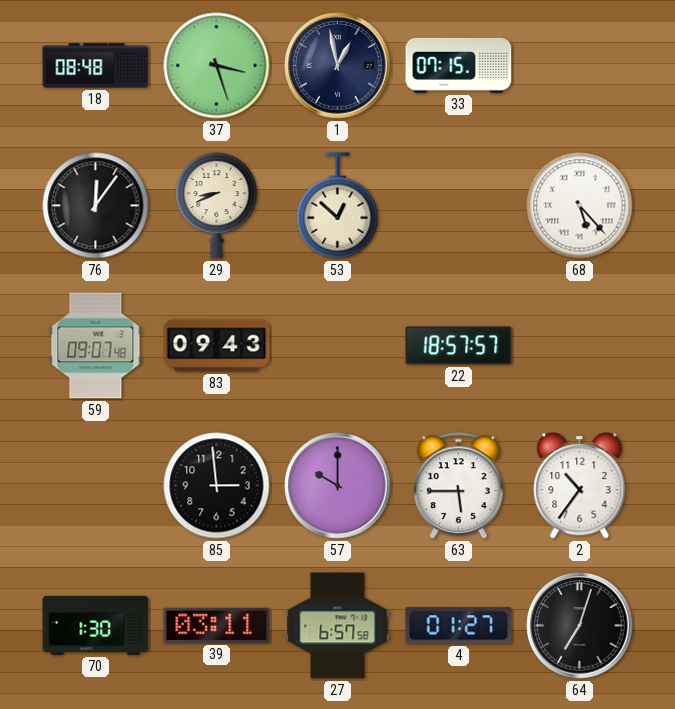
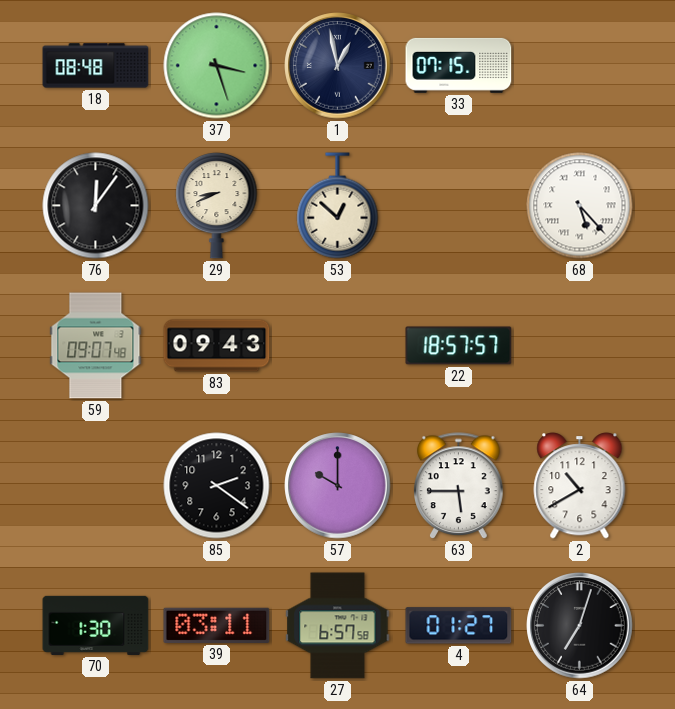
85: 2:59 -> 2:21
2: 10:36 -> 10:40
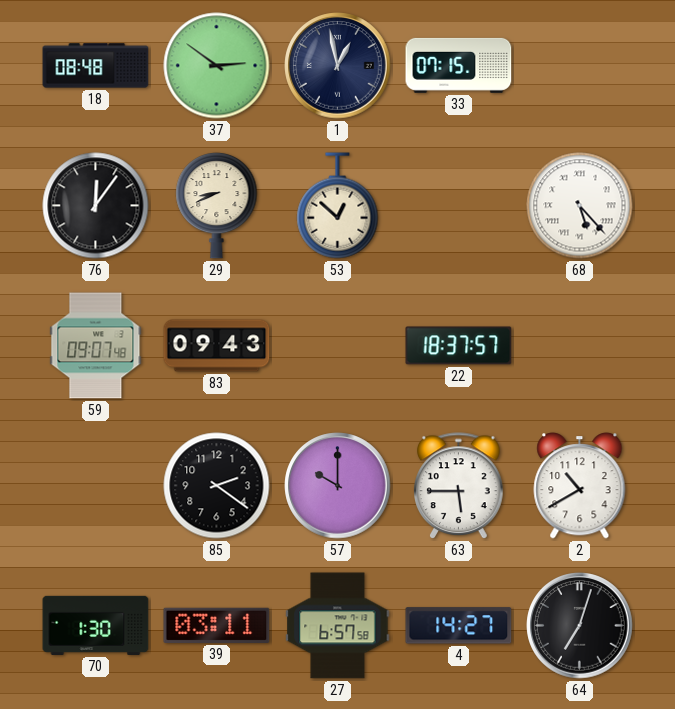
37: 3:27 -> 2:51
22: 18:57 -> 18:37
4: 01:27 -> 14:27
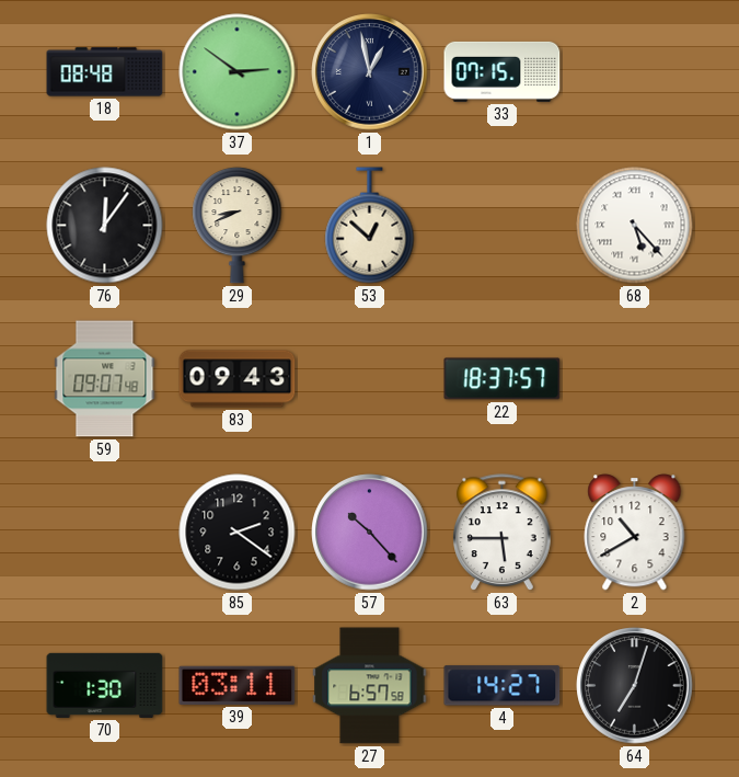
57: 10:00 -> 10:23
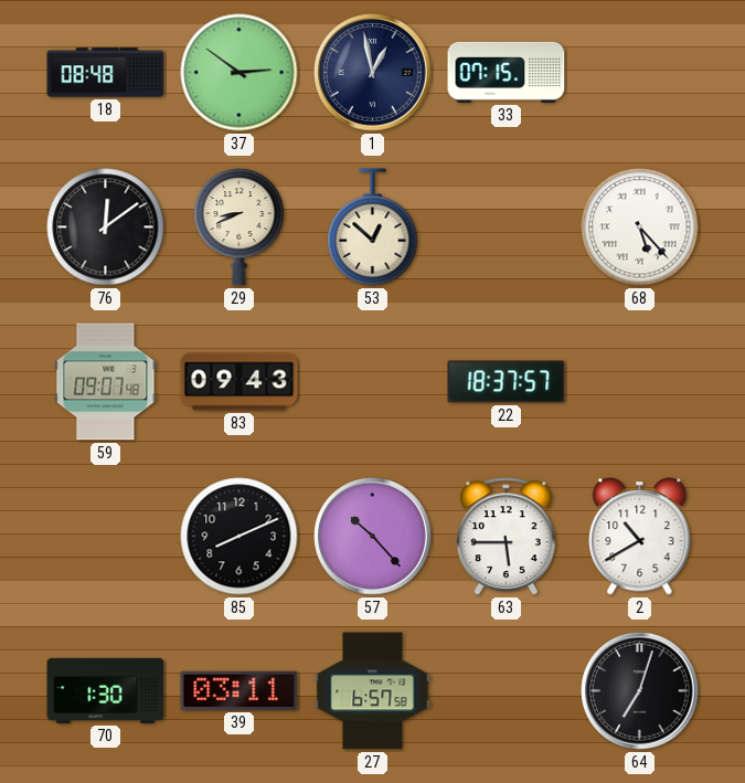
76: 12:06 -> 12:09
85: 2:21 -> 8:11
4: 14:27 -> none
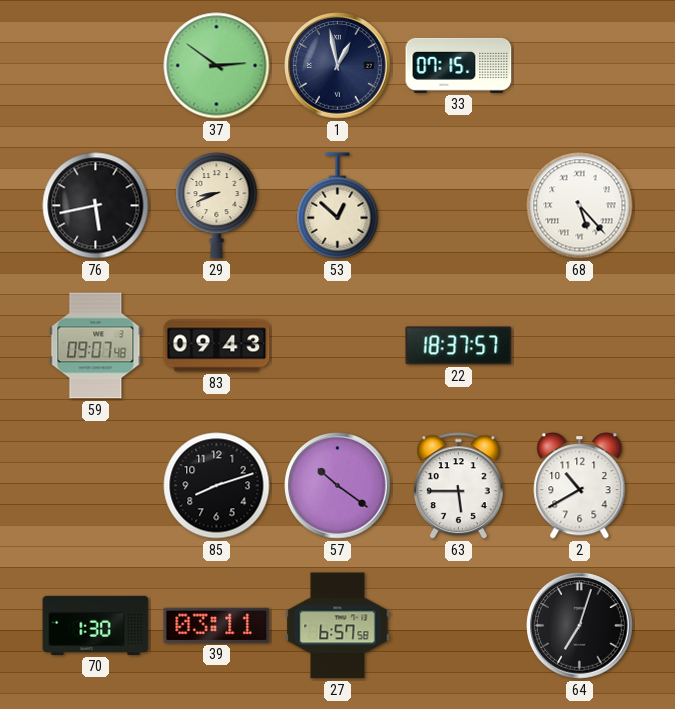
18: 08:48 -> none
76: 12:09 -> 5:43
85: 8:11 -> 8:12
57: 10:23 -> 10:21
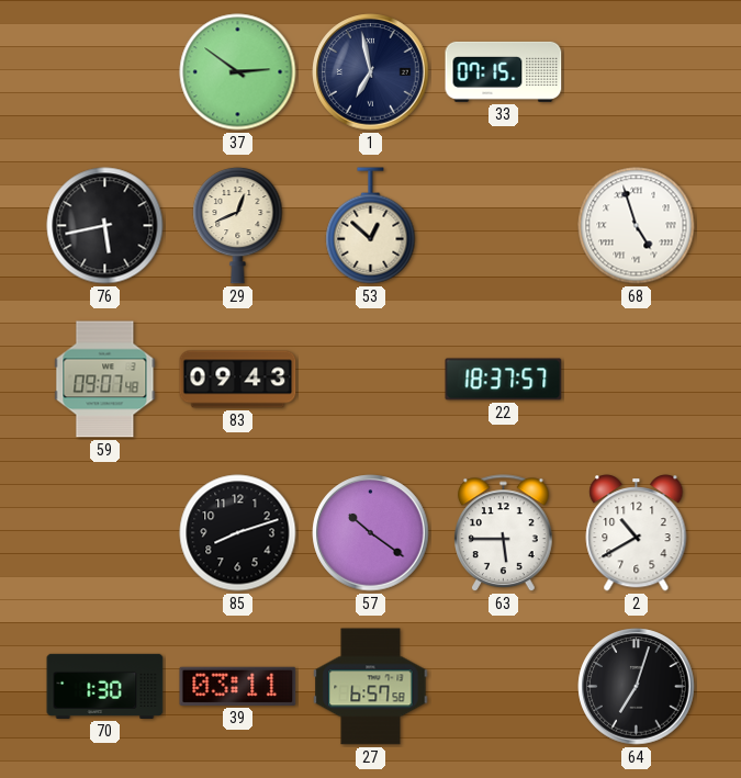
1: 12:58 -> 6:58
29: 8:41 -> 12:41
68: 5:23 -> 4:57
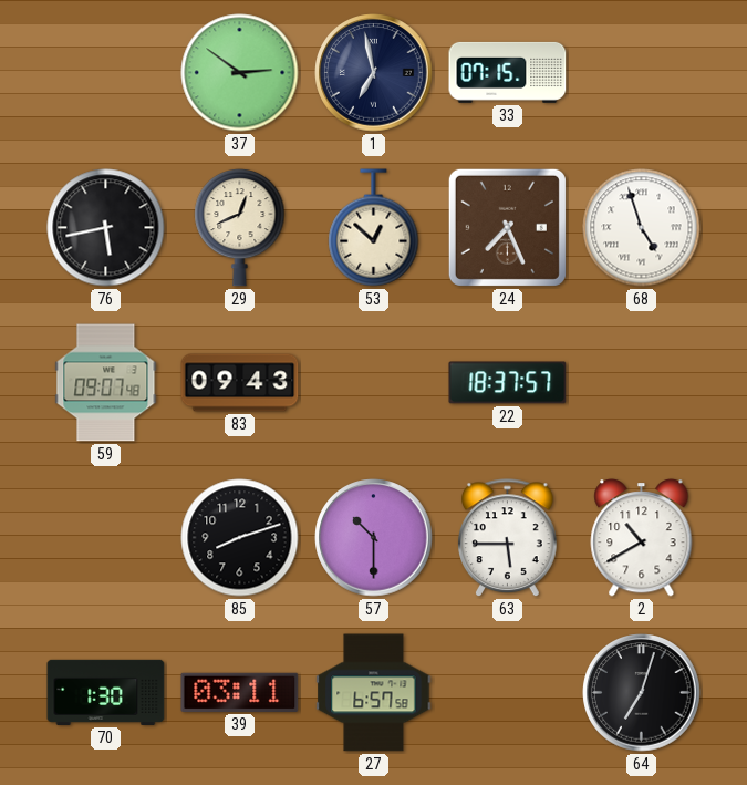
24: none -> 7:26
57: 10:21 -> 10:30
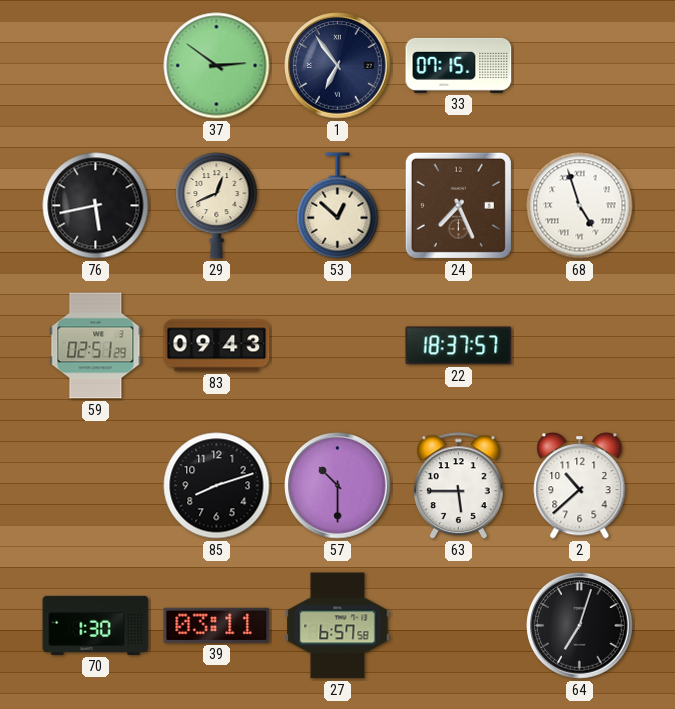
1: 6:58 -> 6:54
59: 09:07 -> 02:51
2: 10:40 -> 10:38
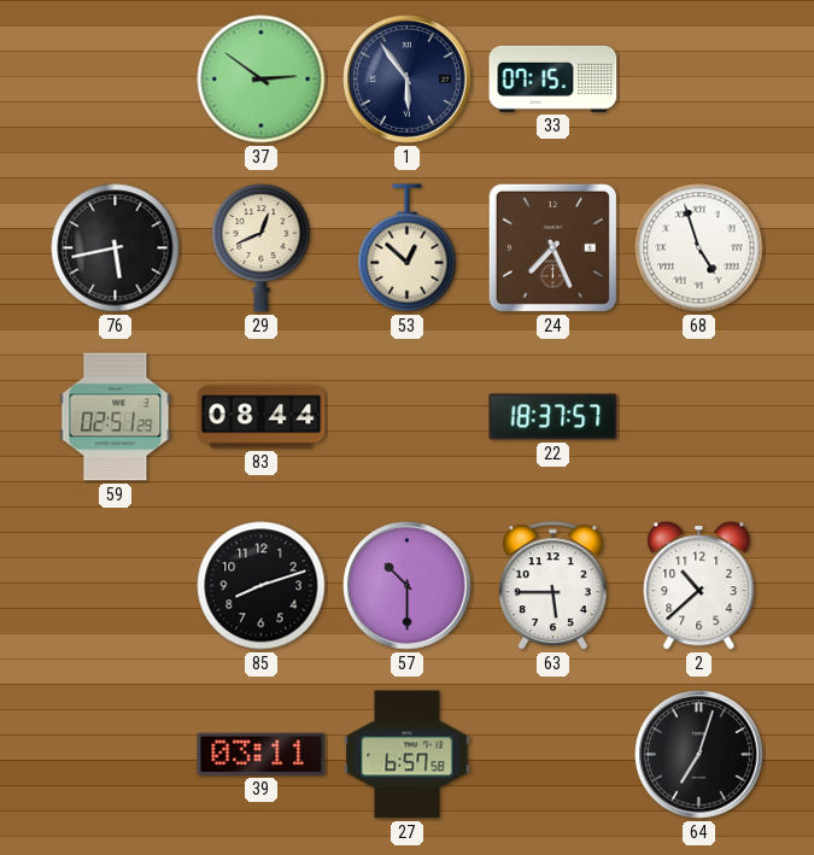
1: 6:54 -> 5:54
83: 09:43 -> 08:44
70: 1:30 -> none
